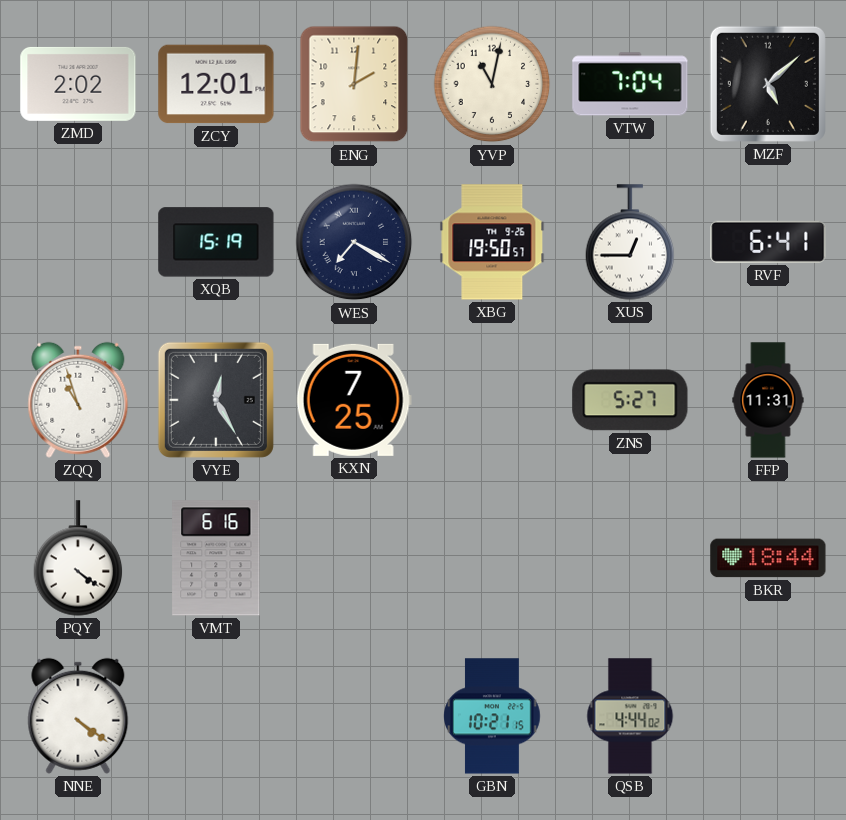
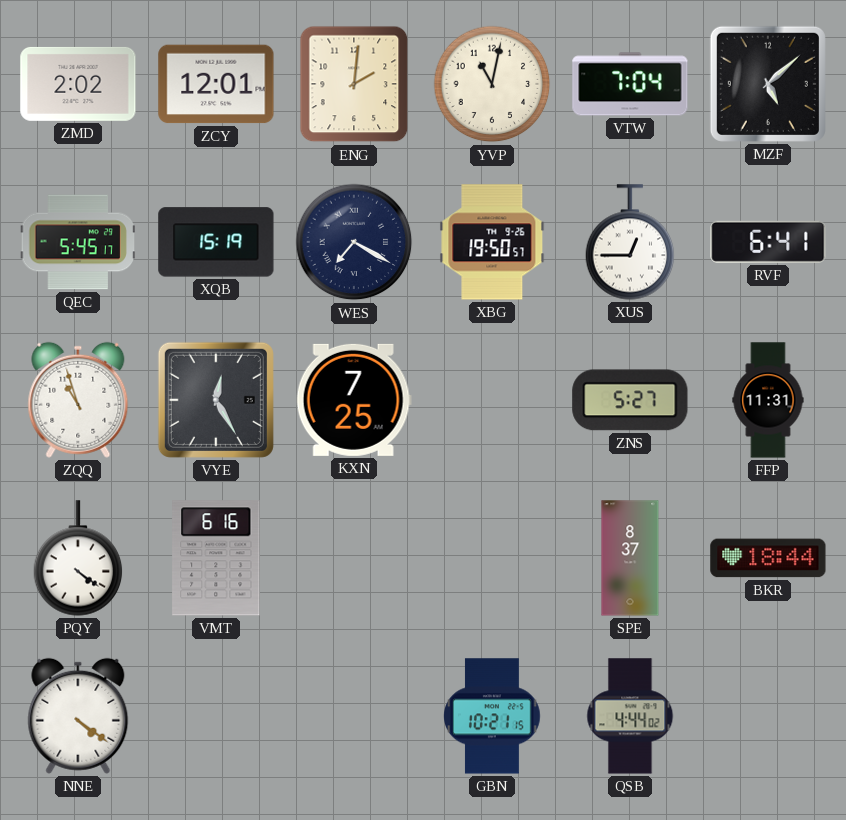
QEC: none -> 5:45
SPE: none -> 8:37
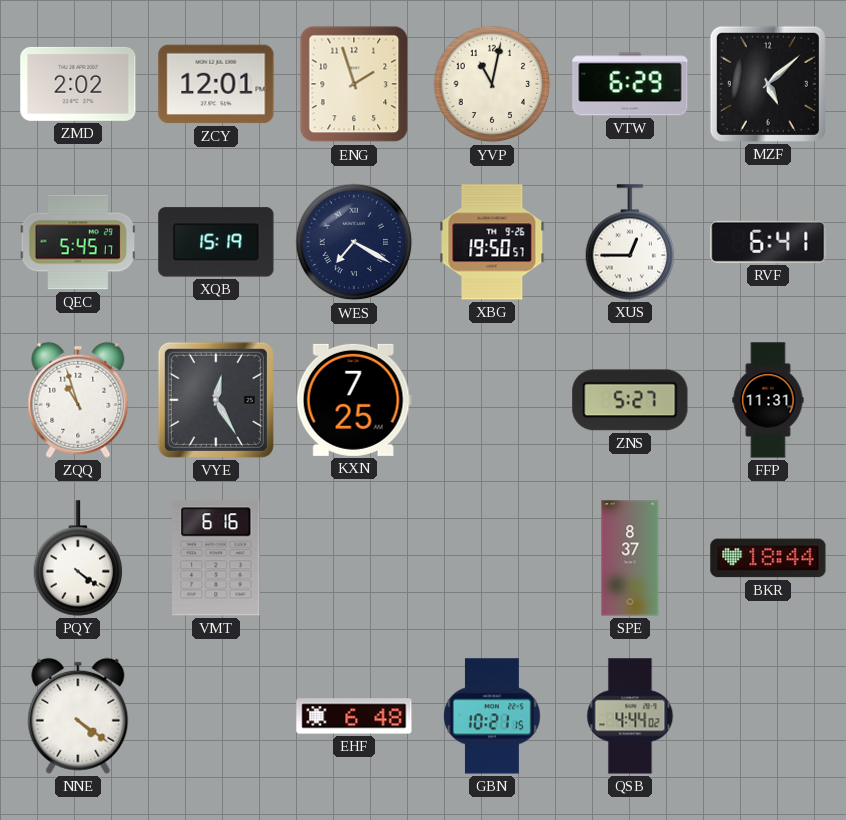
ENG: 2:01 -> 1:57
VTW: 7:04 -> 6:29
EHF: none -> 6:48
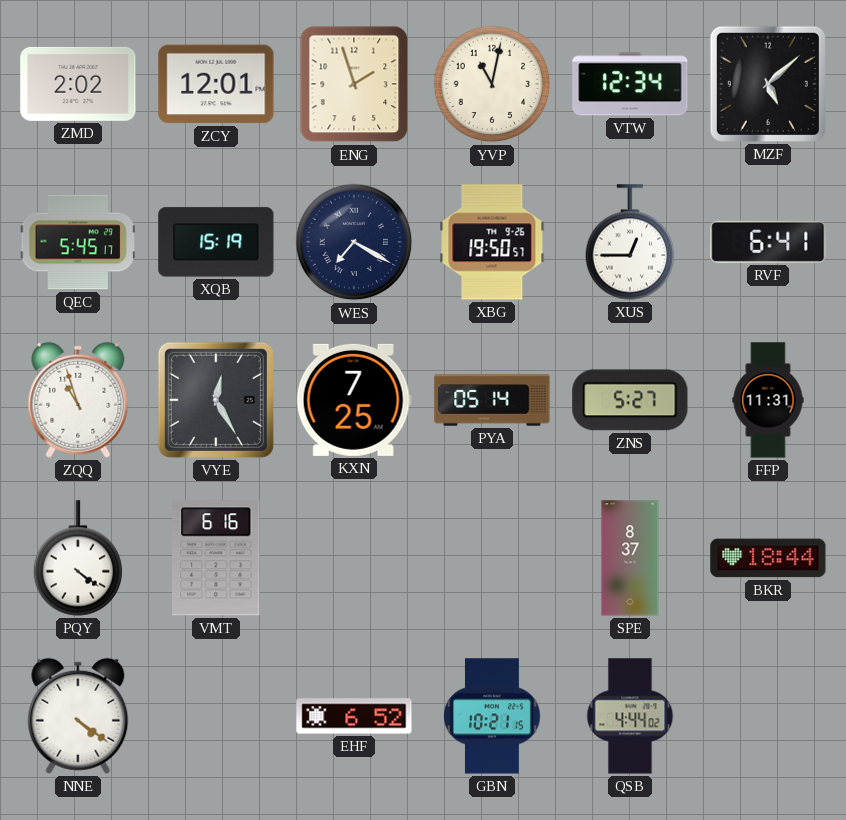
VTW: 6:29 -> 12:34
PYA: none -> 05:14
EHF: 6:48 -> 6:52
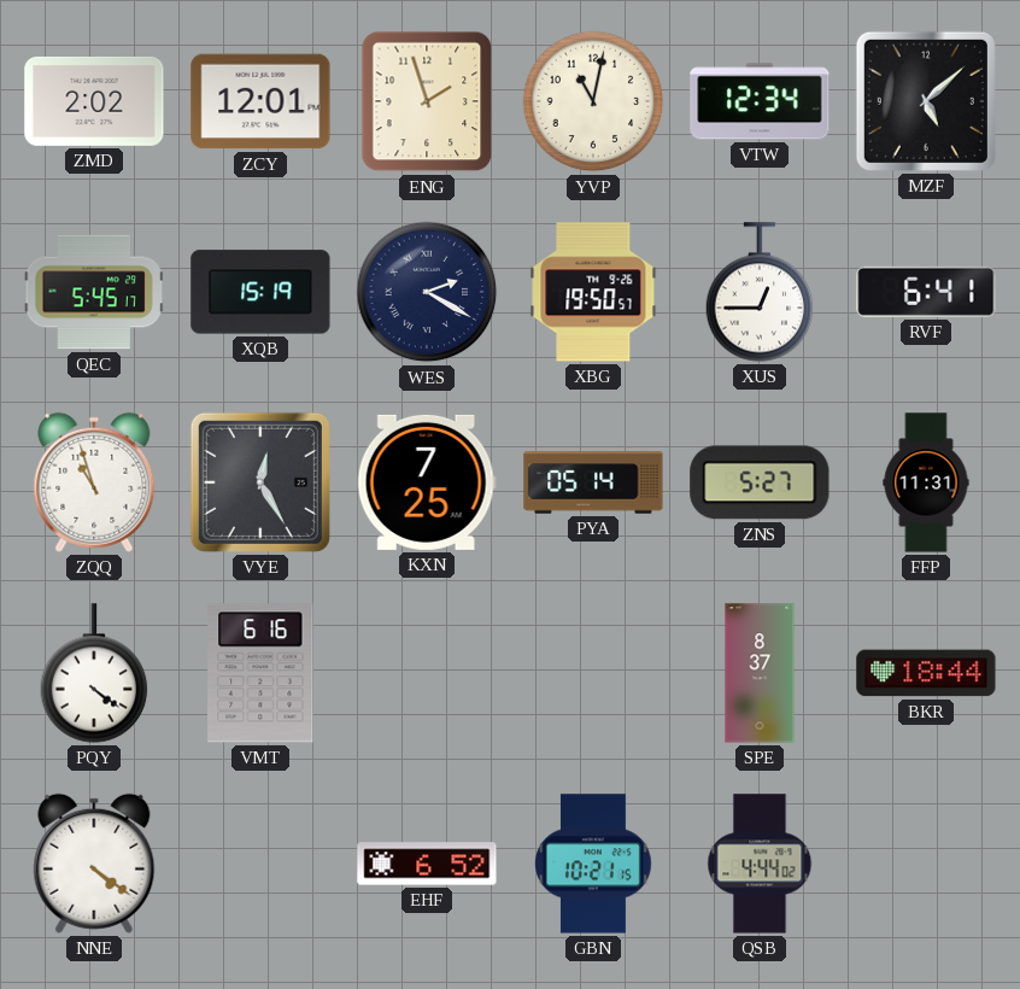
WES: 7:20 -> 2:20
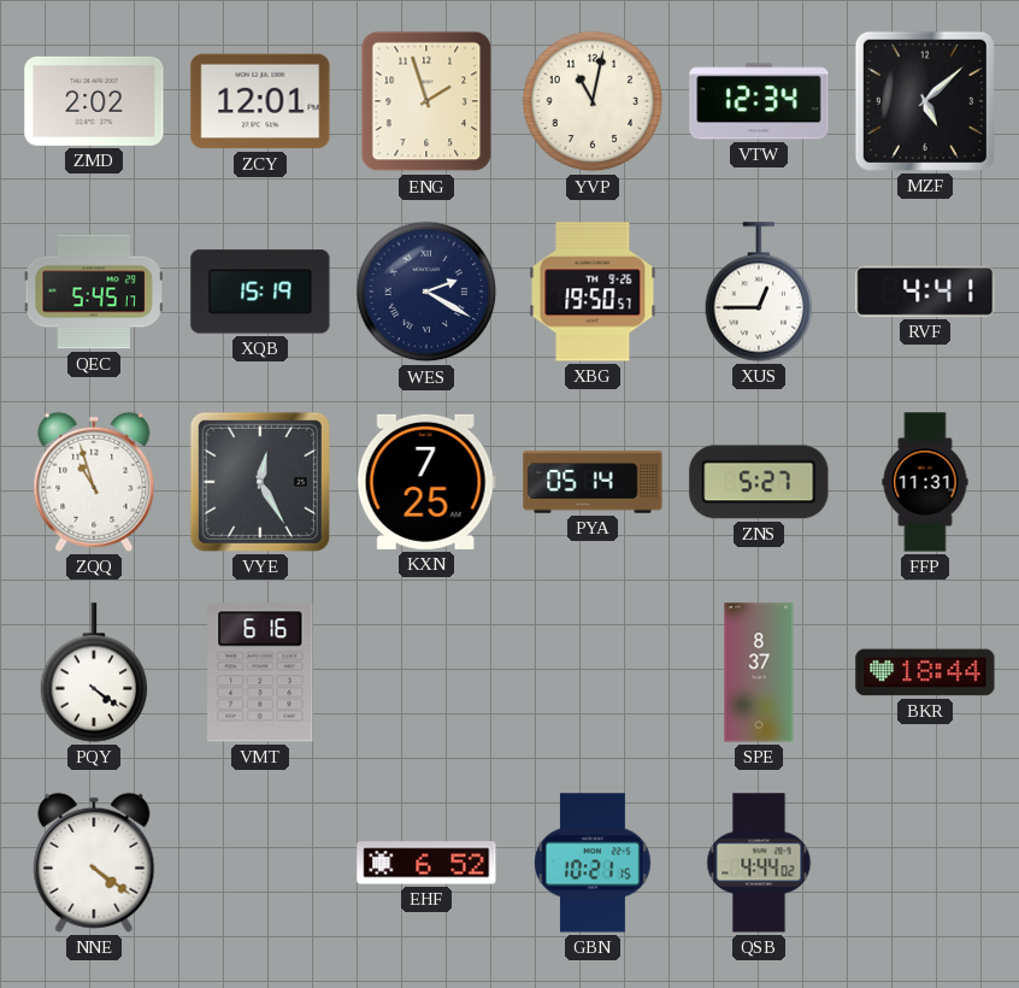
RVF: 6:41 -> 4:41
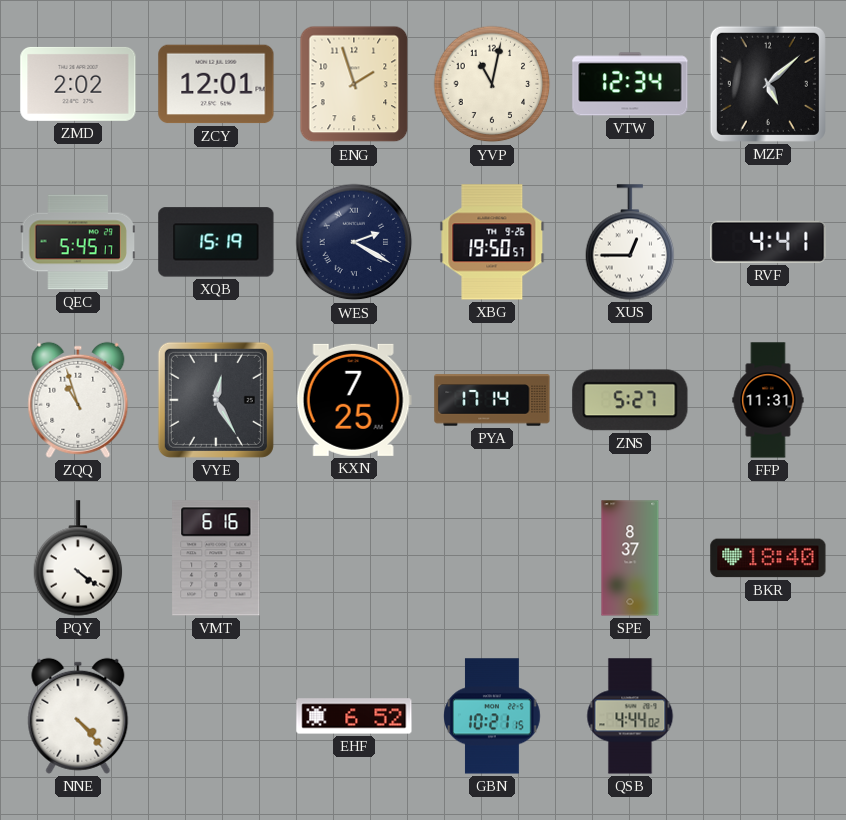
PYA: 05:14 -> 17:14
BKR: 18:44 -> 18:40
NNE: 4:21 -> 4:23
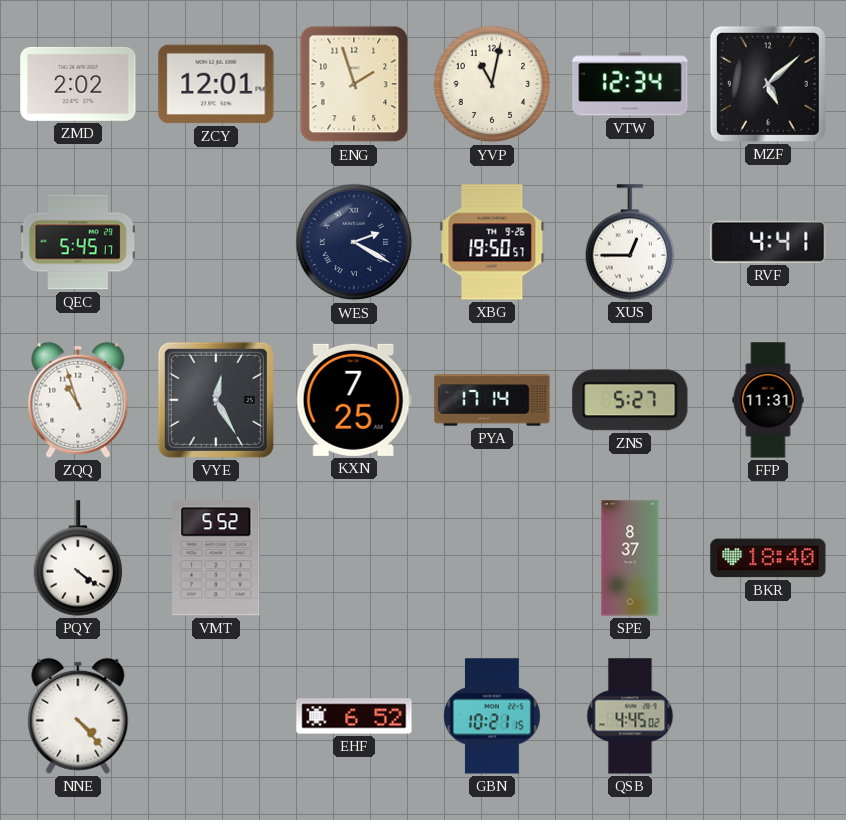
XQB: 15:19 -> none
VMT: 6:16 -> 5:52
QSB: 4:44 -> 4:45
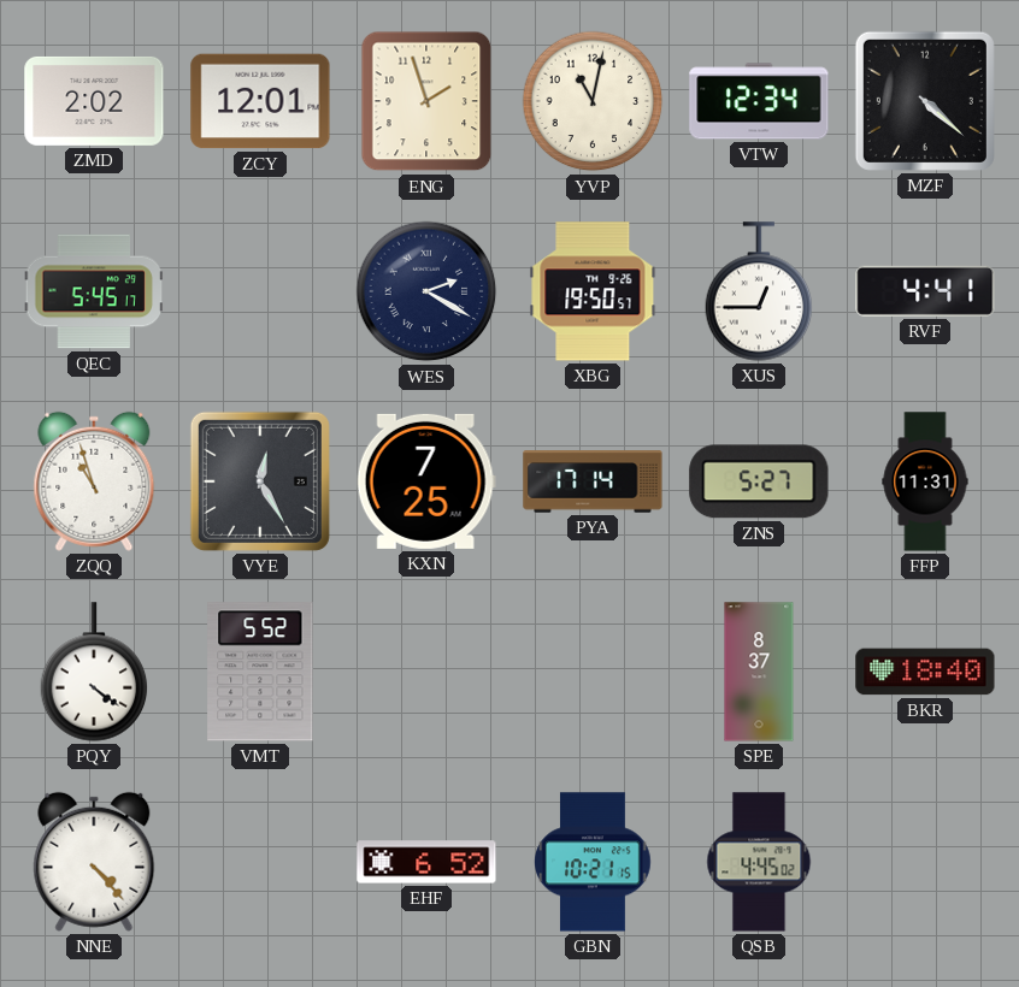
MZF: 5:08 -> 4:22
